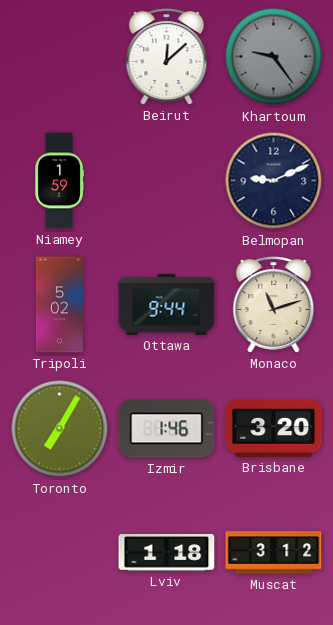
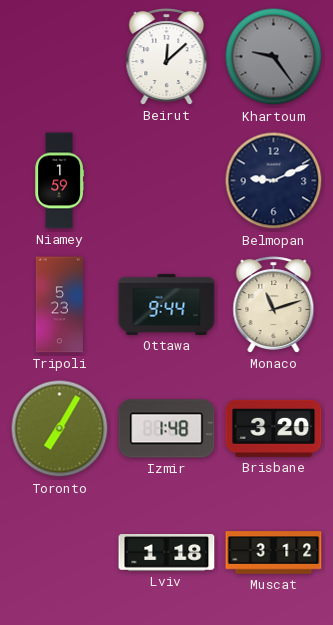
Tripoli: 5:02 -> 5:23
Izmir: 1:46 -> 1:48
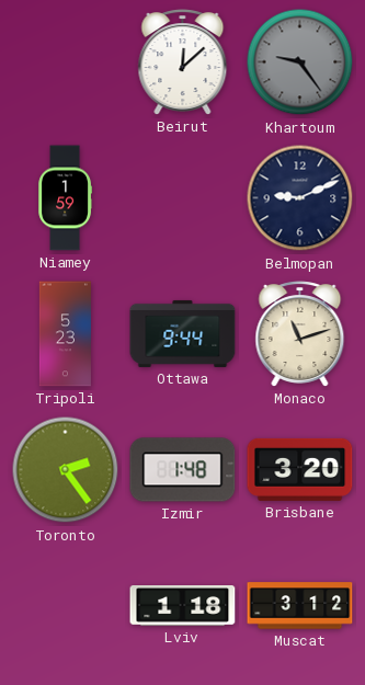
Toronto: 7:05 -> 2:24
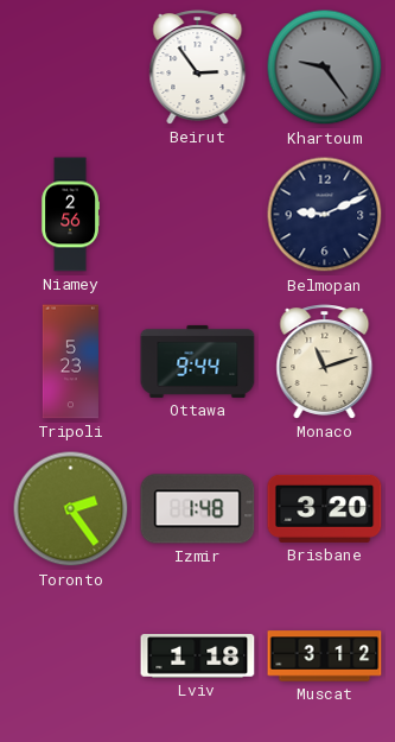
Beirut: 12:08 -> 2:54
Niamey: 1:59 -> 2:56
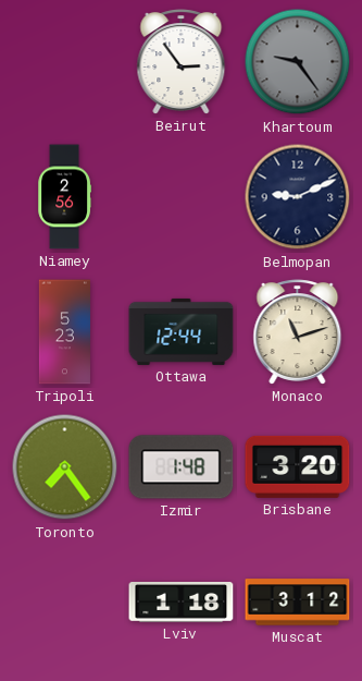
Ottawa: 9:44 -> 12:44
Toronto: 2:24 -> 7:24
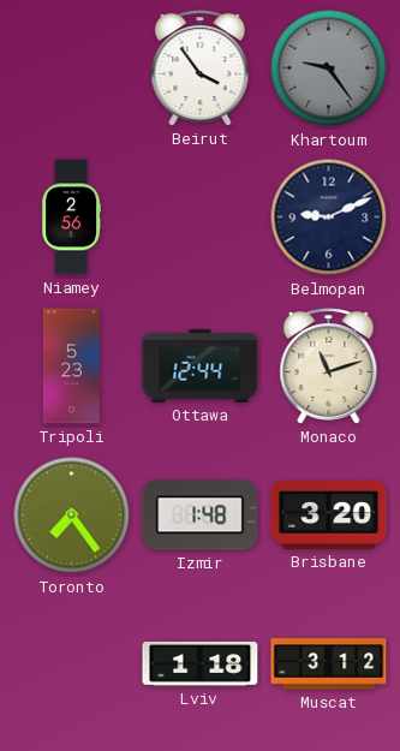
Beirut: 2:54 -> 3:54
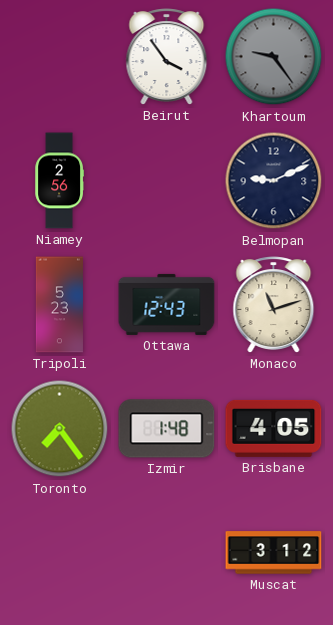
Ottawa: 12:44 -> 12:43
Brisbane: 3:20 -> 4:05
Lviv: 1:18 -> none
